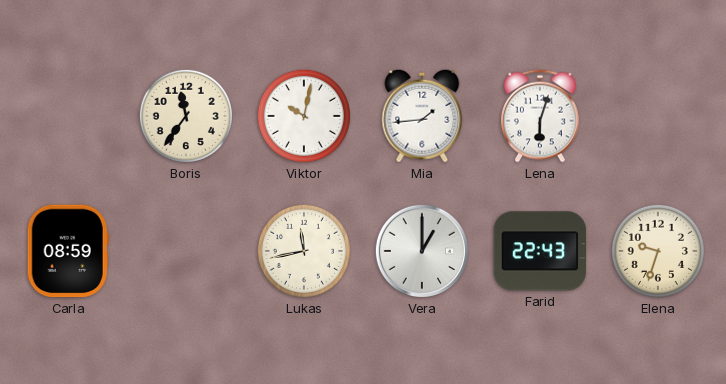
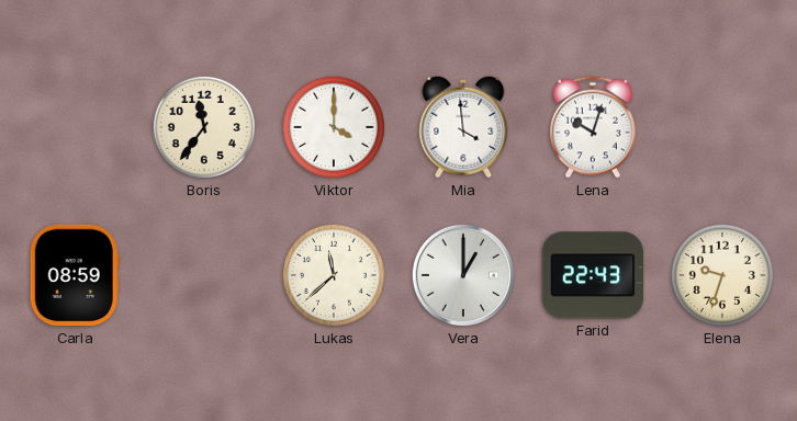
Viktor: 10:02 -> 4:00
Mia: 1:44 -> 3:59
Lena: 6:03 -> 10:03
Lukas: 11:43 -> 11:38
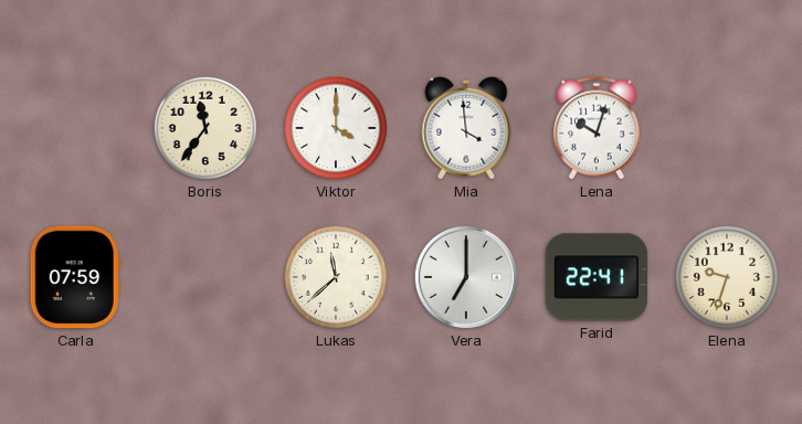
Carla: 08:59 -> 07:59
Vera: 1:00 -> 7:00
Farid: 22:43 -> 22:41
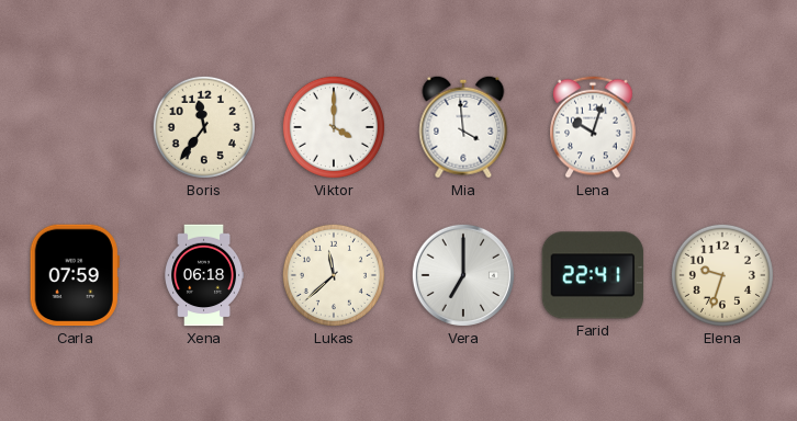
Xena: none -> 06:18
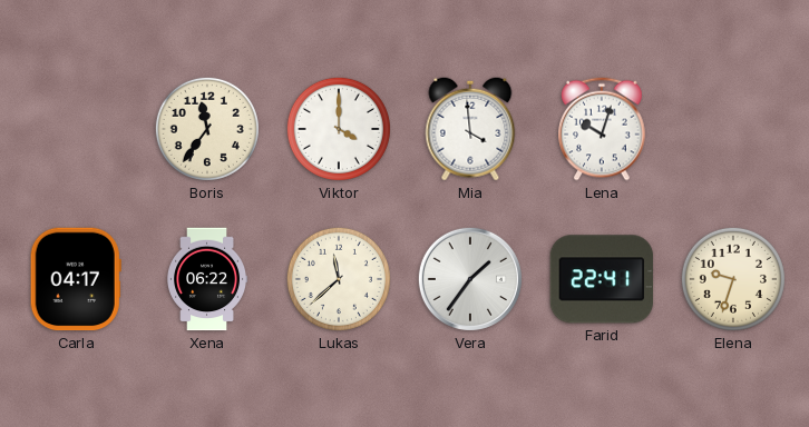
Carla: 07:59 -> 04:17
Xena: 06:18 -> 06:22
Vera: 7:00 -> 1:36
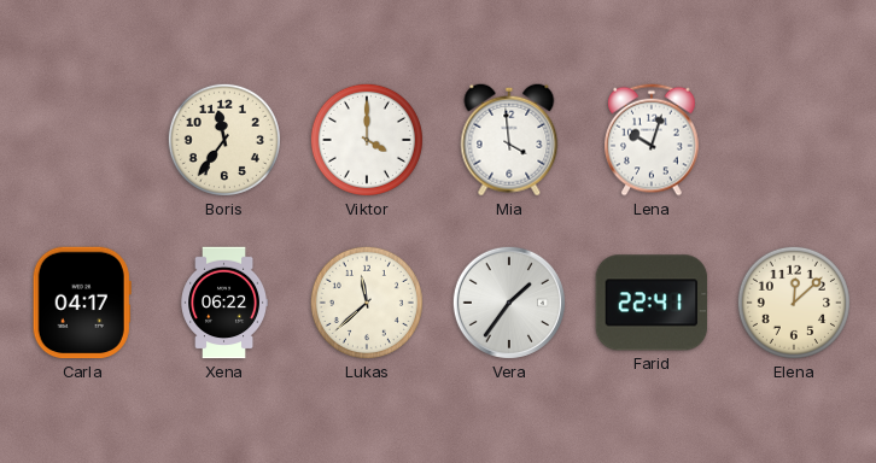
Elena: 9:33 -> 12:08
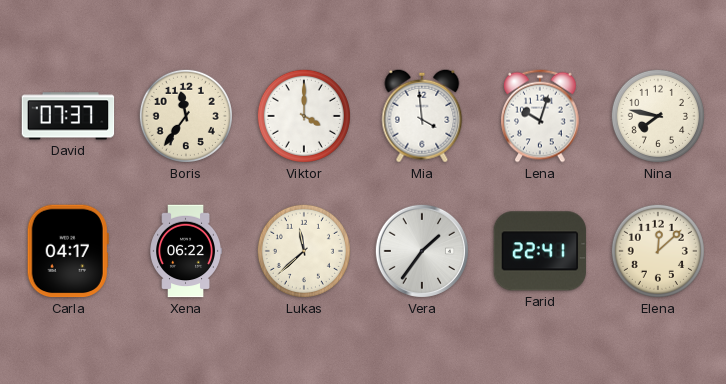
David: none -> 07:37
Nina: none -> 7:47
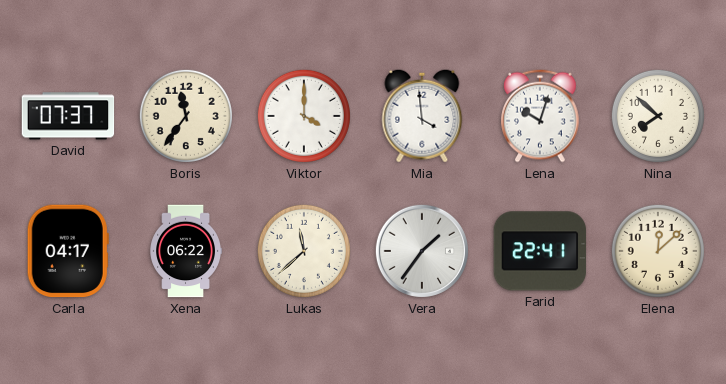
Nina: 7:47 -> 7:52
